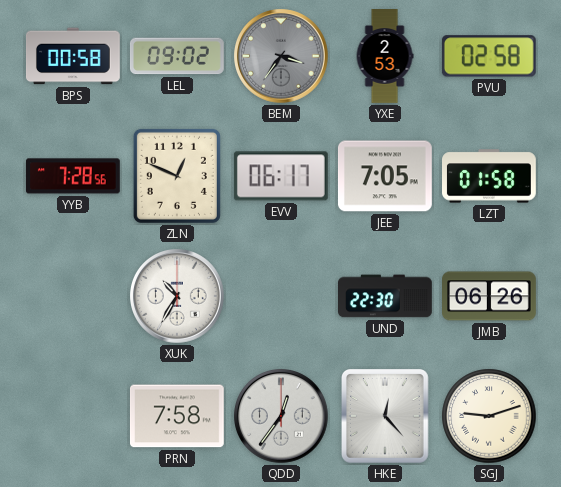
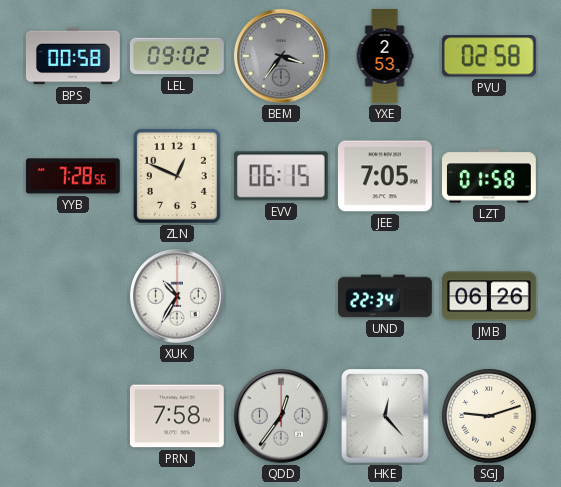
EVV: 06:17 -> 06:15
UND: 22:30 -> 22:34
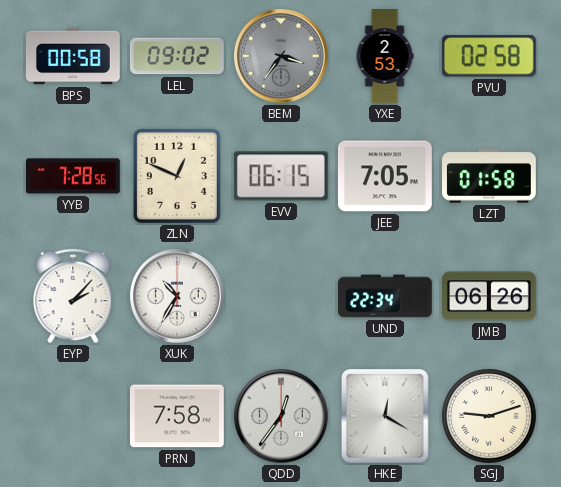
EYP: none -> 2:07
HKE: 12:23 -> 12:20
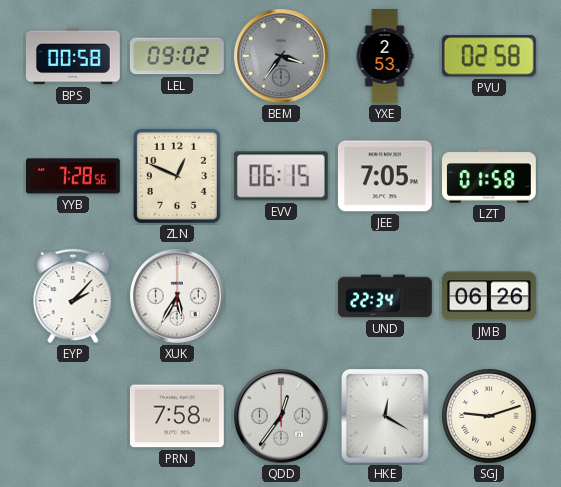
XUK: 10:35 -> 5:35
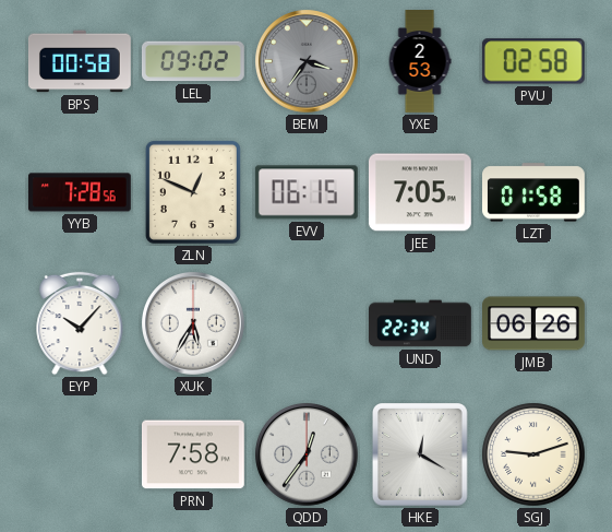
EYP: 2:07 -> 10:07
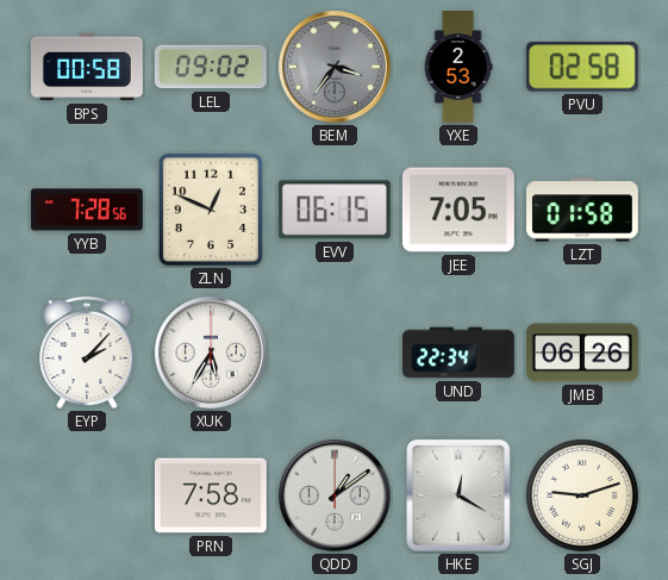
EYP: 10:07 -> 2:07
QDD: 12:36 -> 1:09
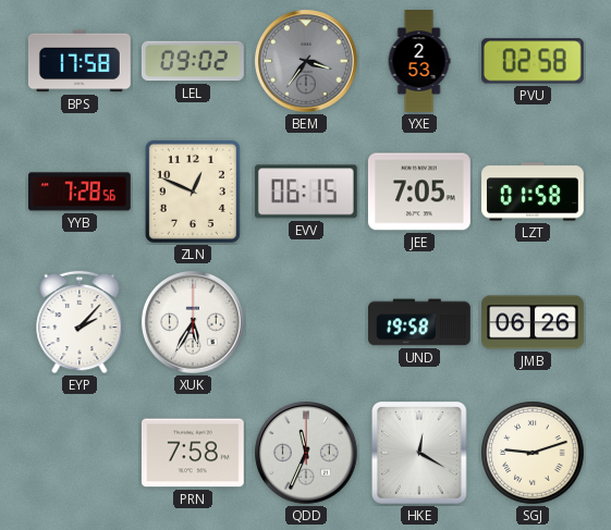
BPS: 00:58 -> 17:58
UND: 22:34 -> 19:58
QDD: 1:09 -> 11:34
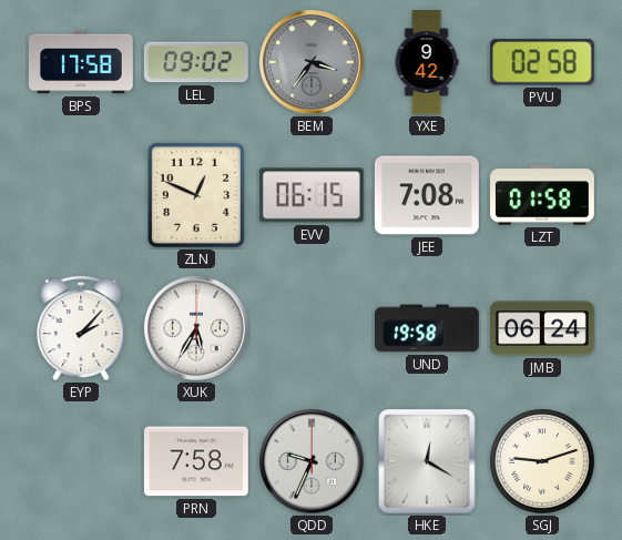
YXE: 2:53 -> 9:42
YYB: 7:28 -> none
JEE: 7:05 -> 7:08
JMB: 06:26 -> 06:24
QDD: 11:34 -> 9:34
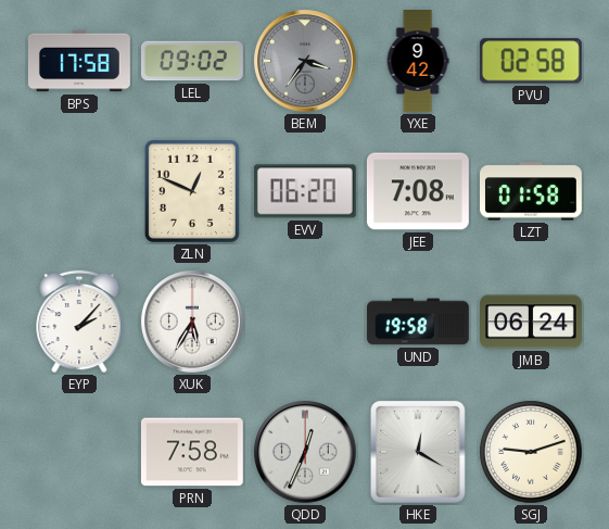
EVV: 06:15 -> 06:20
QDD: 9:34 -> 12:34
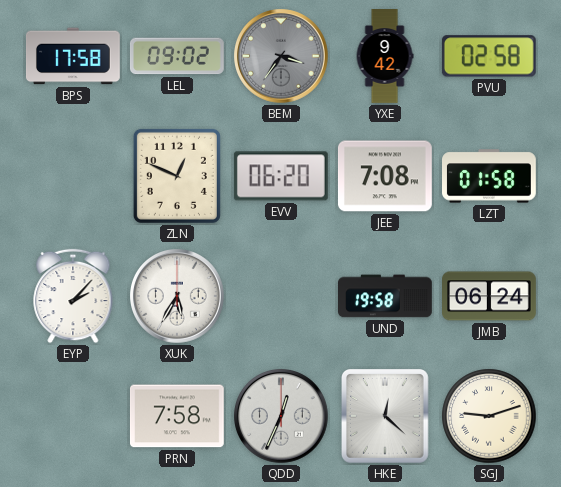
HKE: 12:20 -> 12:22
